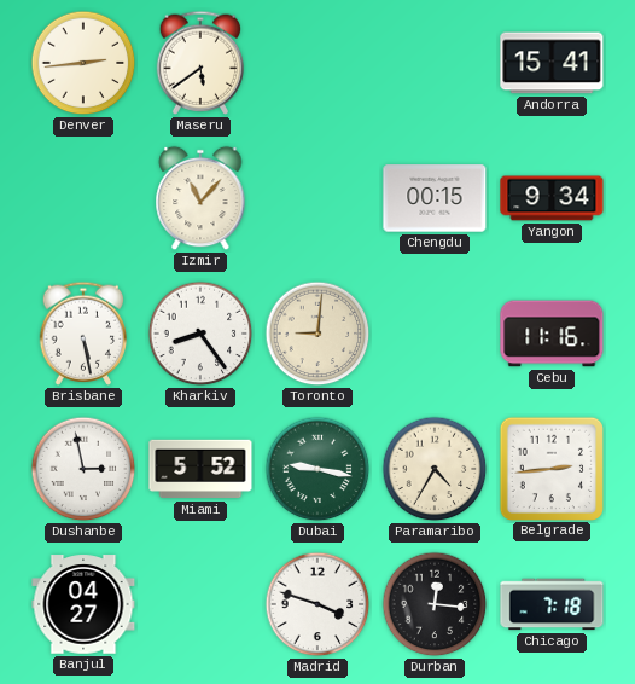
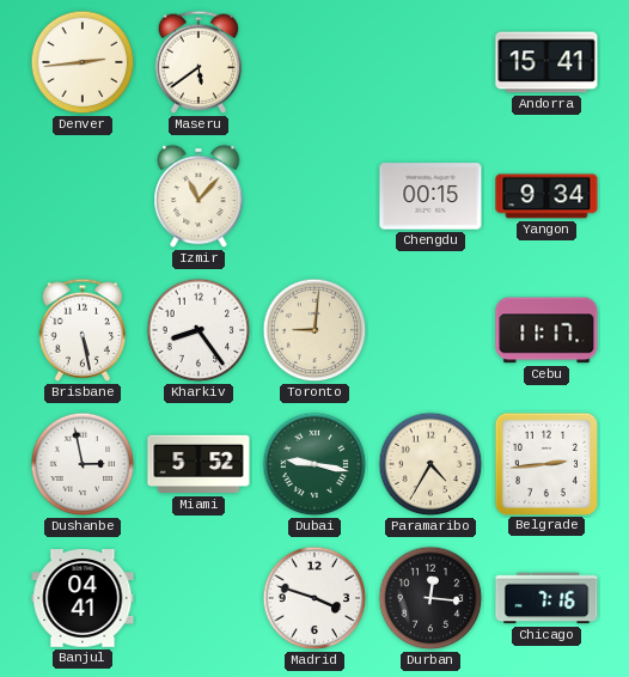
Cebu: 11:16 -> 11:17
Banjul: 04:27 -> 04:41
Chicago: 7:18 -> 7:16
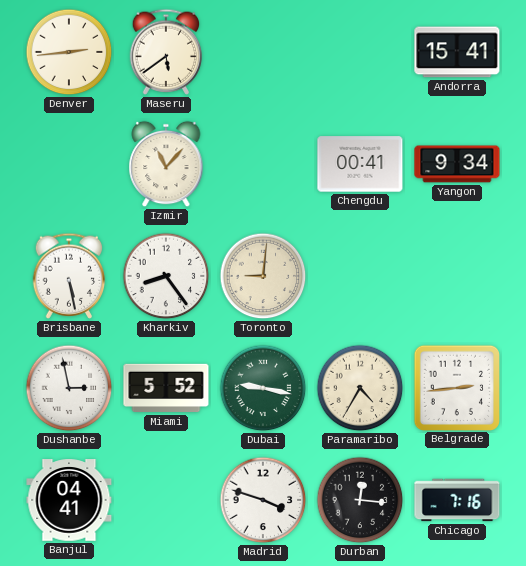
Chengdu: 00:15 -> 00:41
Cebu: 11:17 -> none
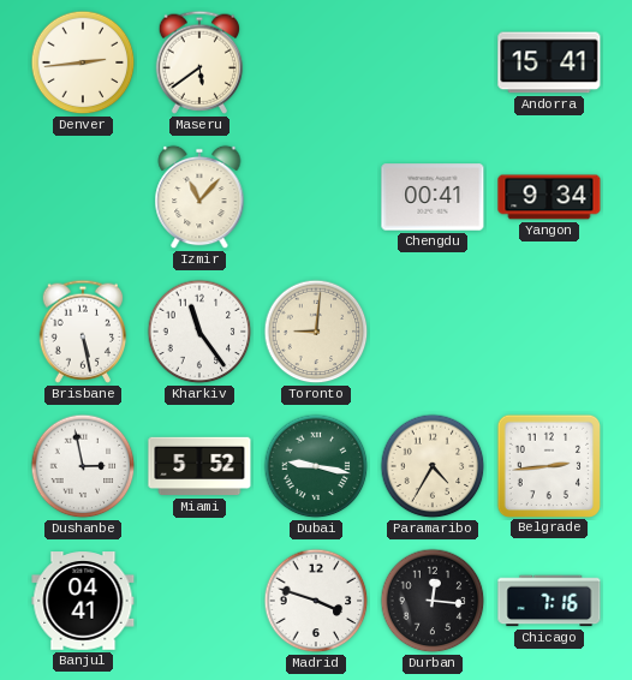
Kharkiv: 8:24 -> 11:24
